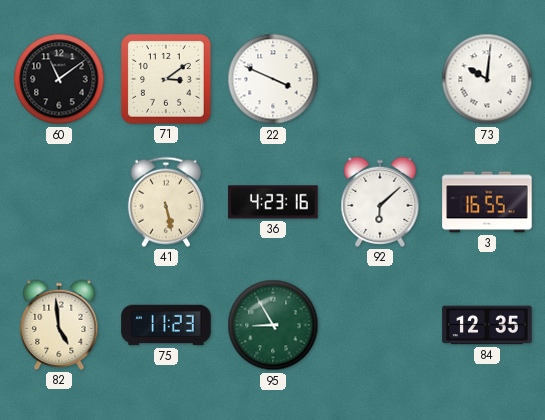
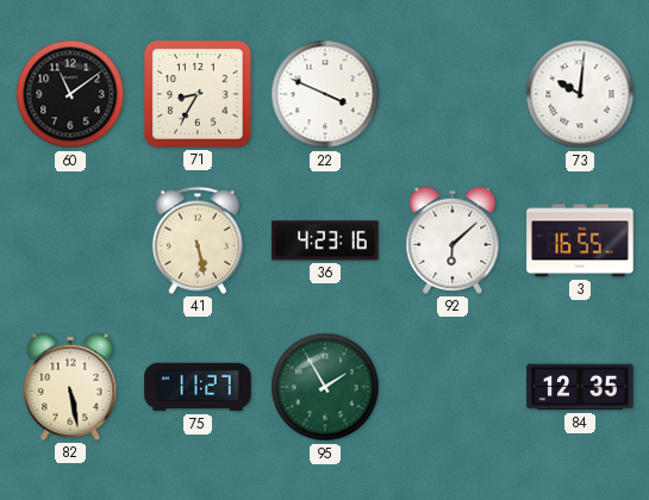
71: 3:09 -> 8:35
82: 4:59 -> 5:28
75: 11:23 -> 11:27
95: 8:55 -> 1:55
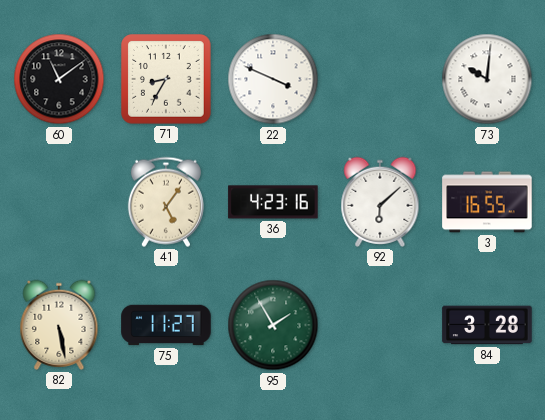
41: 5:28 -> 5:06
84: 12:35 -> 3:28
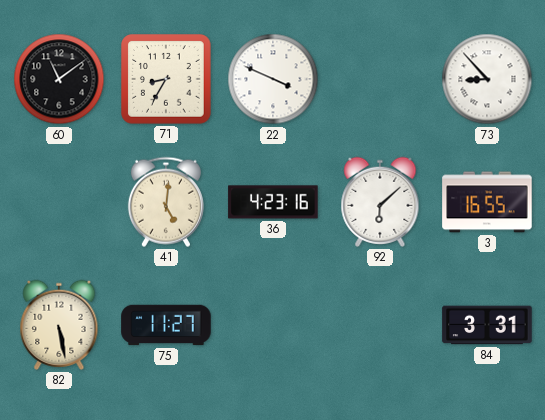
73: 10:01 -> 8:53
41: 5:06 -> 5:01
95: 1:55 -> none
84: 3:28 -> 3:31
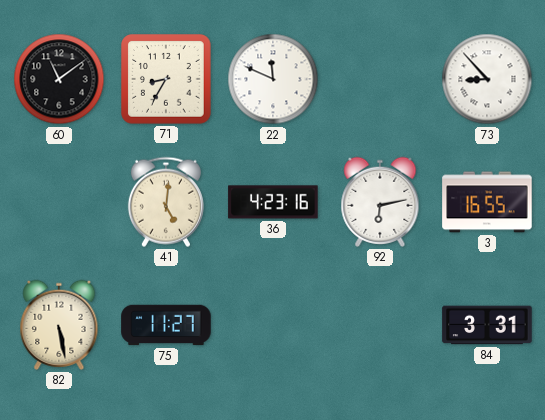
22: 3:49 -> 11:49
92: 6:08 -> 6:13
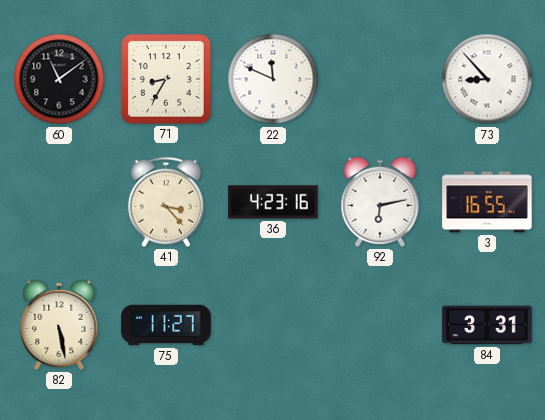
41: 5:01 -> 3:23
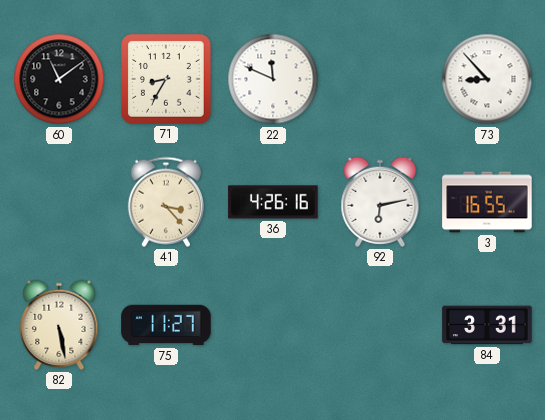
36: 4:23 -> 4:26
